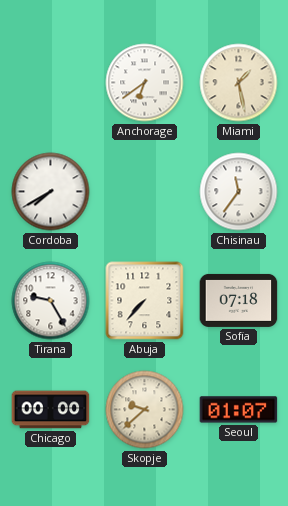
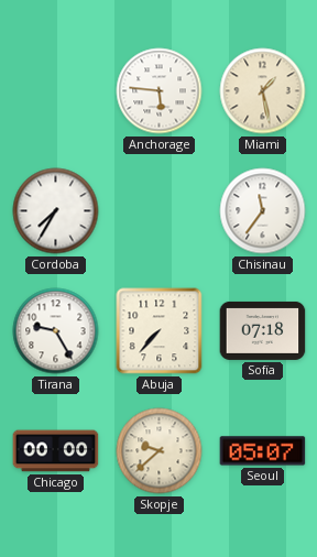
Anchorage: 6:39 -> 5:46
Cordoba: 7:40 -> 7:35
Seoul: 01:07 -> 05:07
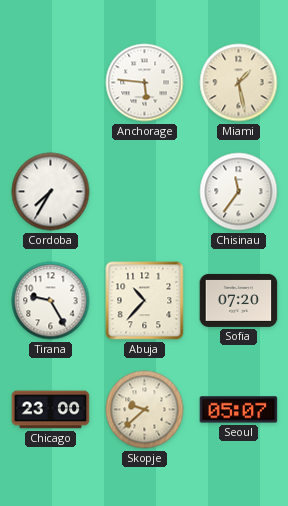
Abuja: 7:37 -> 10:37
Sofia: 07:18 -> 07:20
Chicago: 00:00 -> 23:00
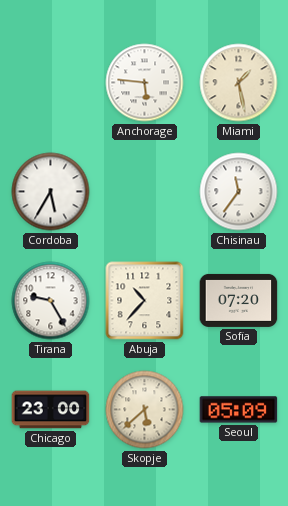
Cordoba: 7:35 -> 5:35
Skopje: 9:38 -> 5:38
Seoul: 05:07 -> 05:09
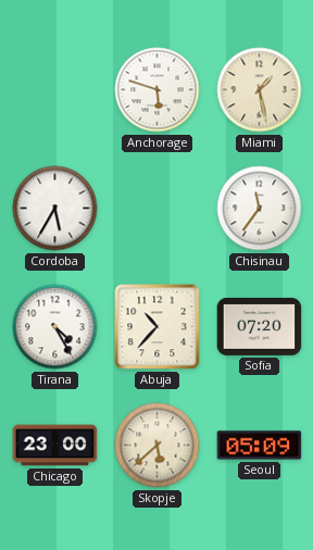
Anchorage: 5:46 -> 5:48
Tirana: 9:25 -> 4:25
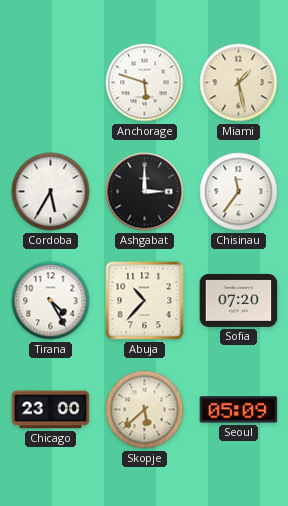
Ashgabat: none -> 3:00
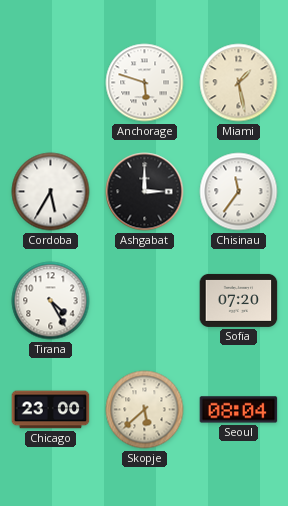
Abuja: 10:37 -> none
Seoul: 05:09 -> 08:04
